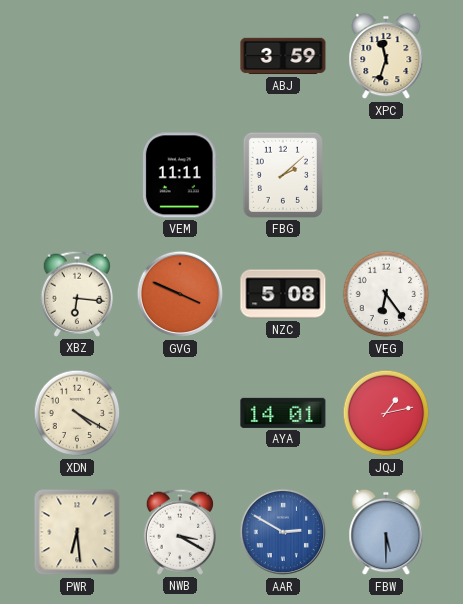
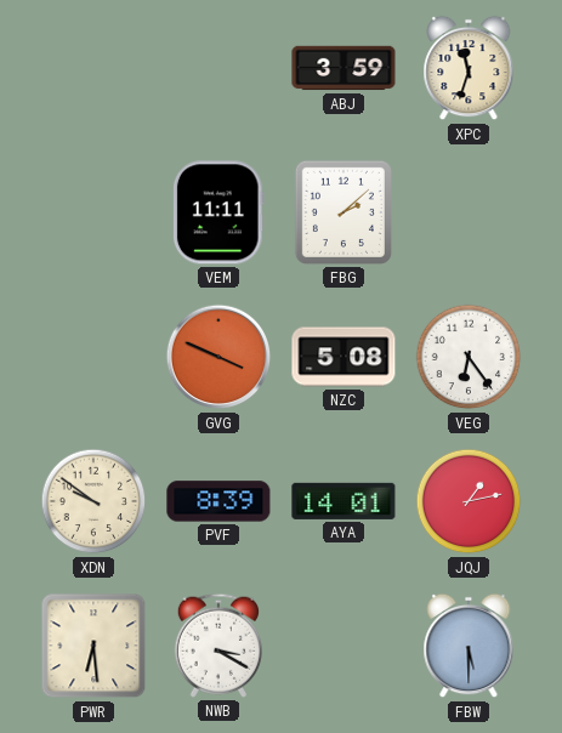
XBZ: 6:16 -> none
XDN: 4:20 -> 9:51
PVF: none -> 8:39
AAR: 2:50 -> none
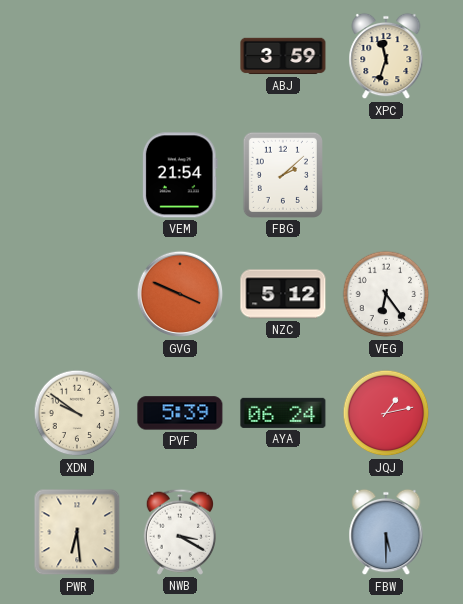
VEM: 11:11 -> 21:54
NZC: 5:08 -> 5:12
PVF: 8:39 -> 5:39
AYA: 14:01 -> 06:24
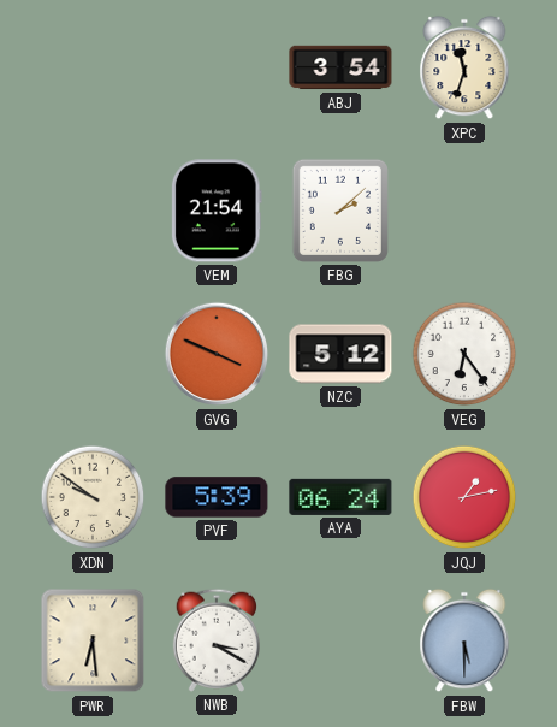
ABJ: 3:59 -> 3:54
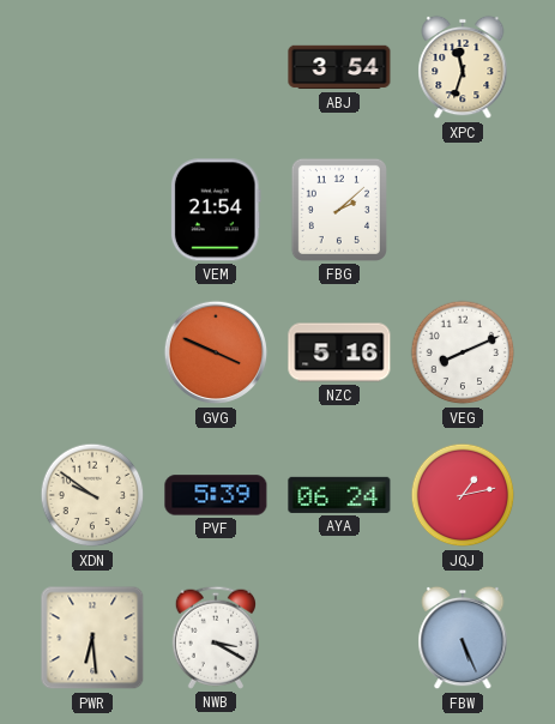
NZC: 5:12 -> 5:16
VEG: 6:24 -> 8:11
FBW: 5:30 -> 5:26
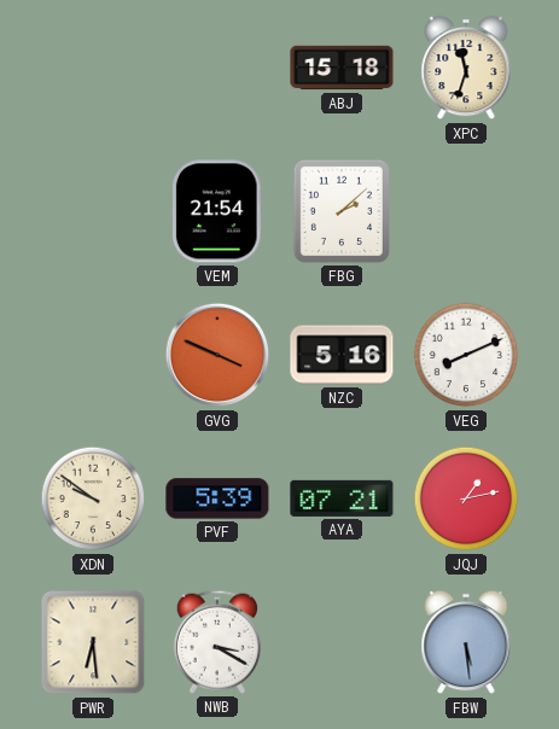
ABJ: 3:54 -> 15:18
AYA: 06:24 -> 07:21
FBW: 5:26 -> 5:29
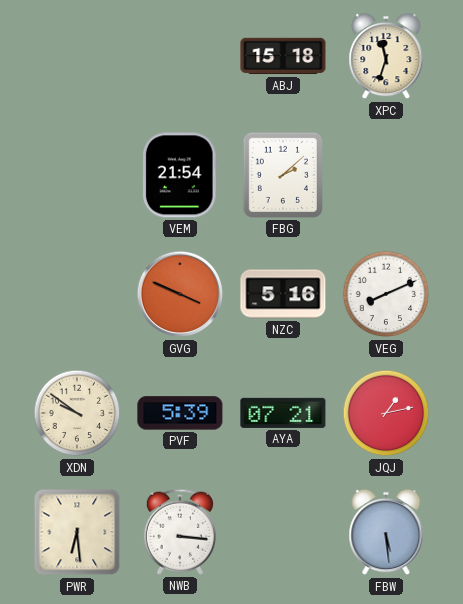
NWB: 3:20 -> 3:16
